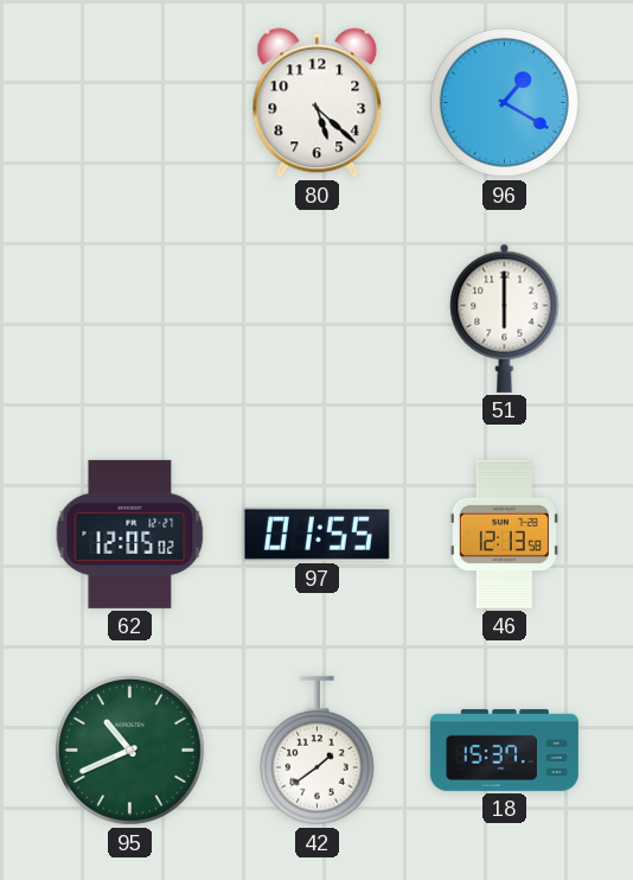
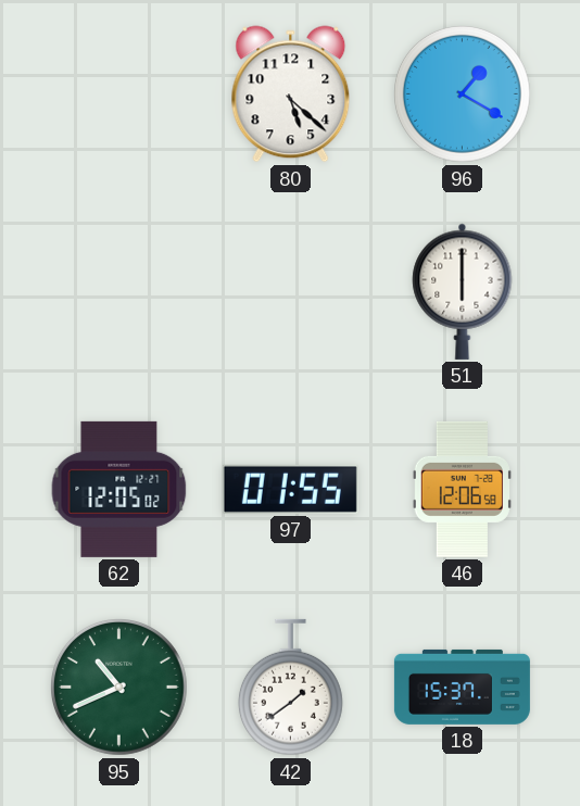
46: 12:13 -> 12:06
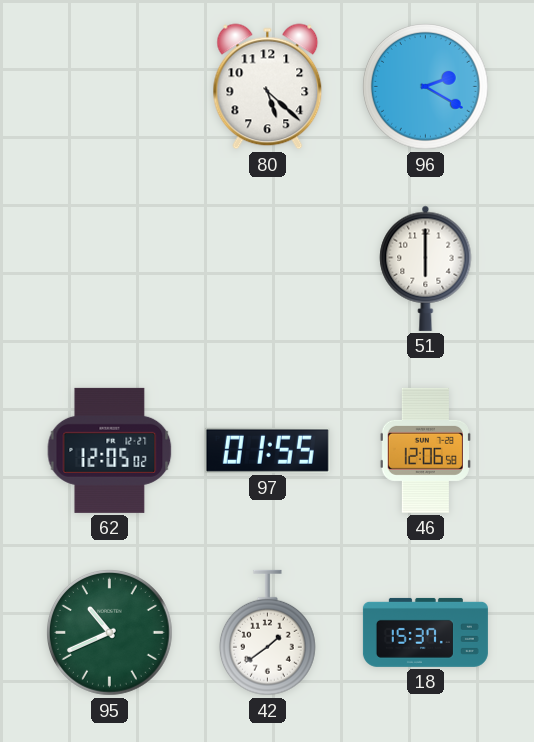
96: 1:20 -> 2:20
